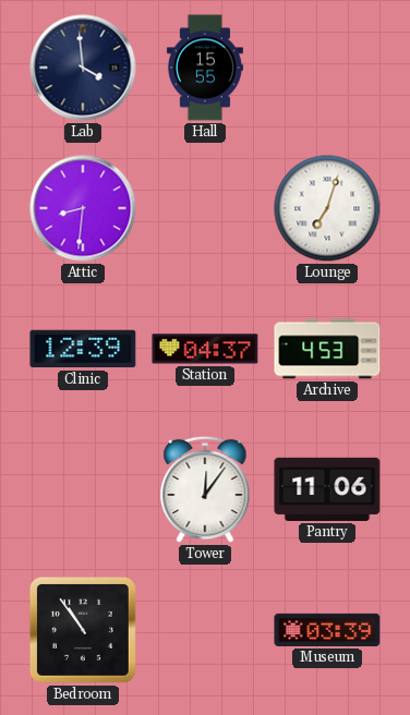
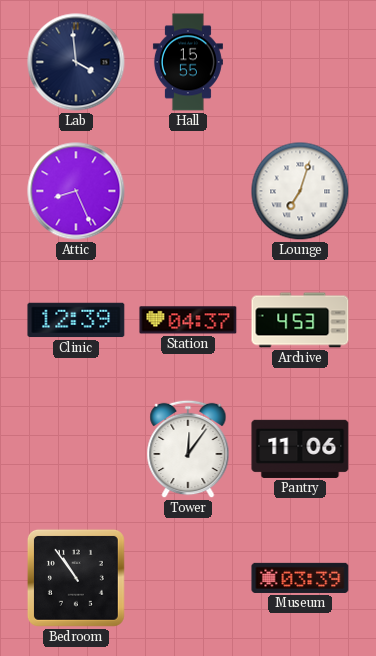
Attic: 8:31 -> 8:26
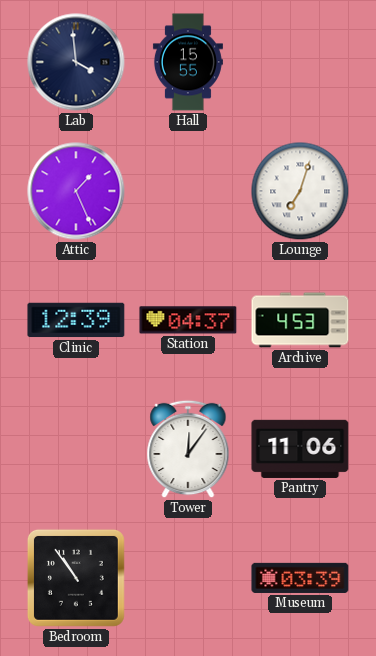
Attic: 8:26 -> 1:26
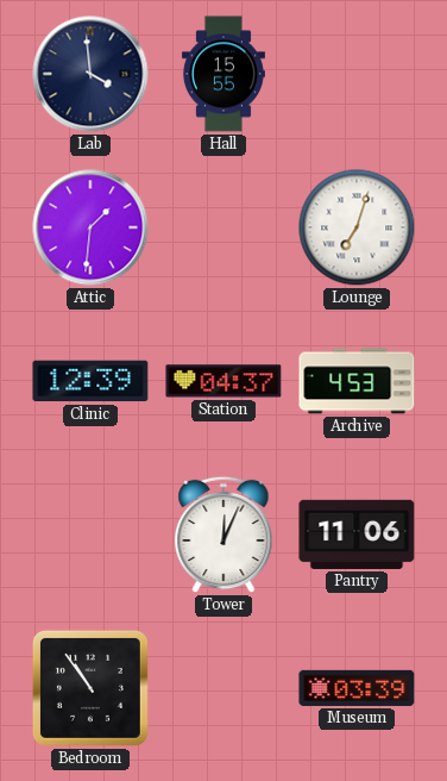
Attic: 1:26 -> 1:31
Tower: 12:06 -> 12:04
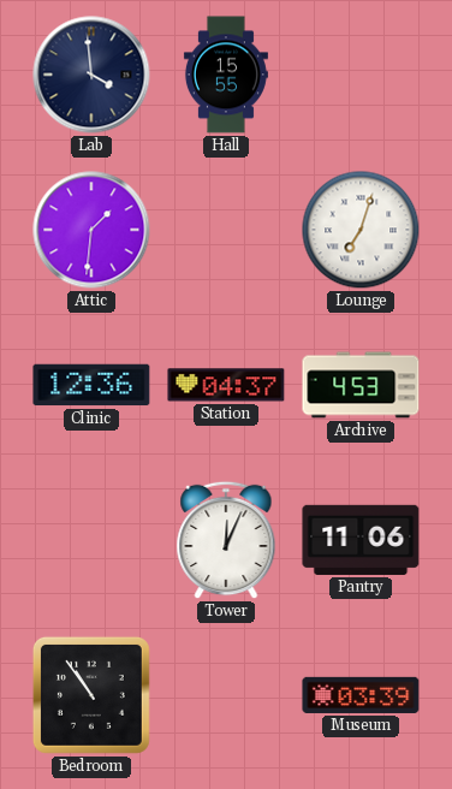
Clinic: 12:39 -> 12:36
